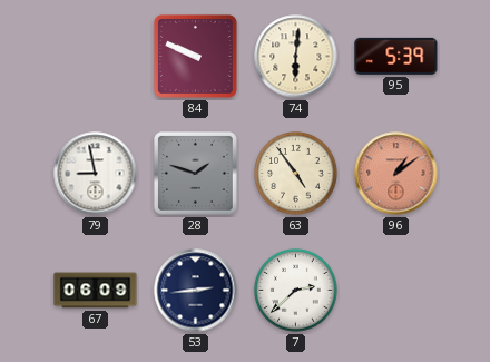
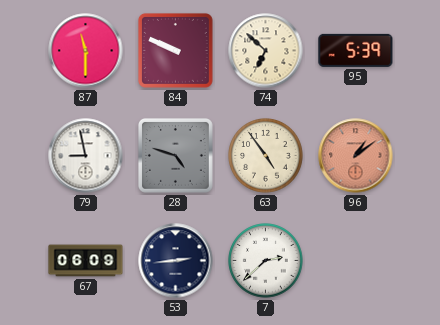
87: none -> 11:30
74: 6:01 -> 6:52
28: 1:48 -> 4:48
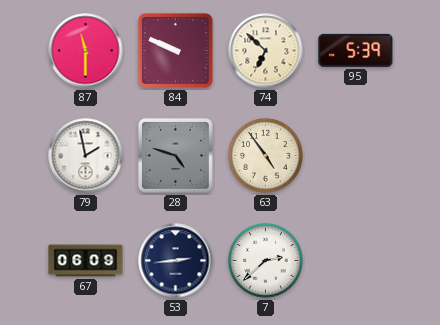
79: 8:58 -> 1:58
96: 1:09 -> none
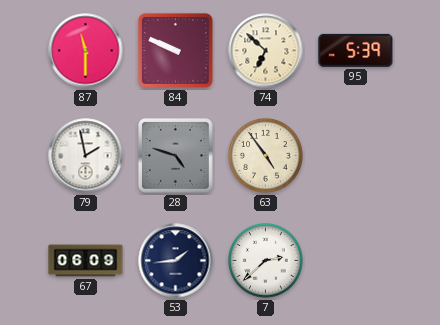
53: 2:44 -> 1:44
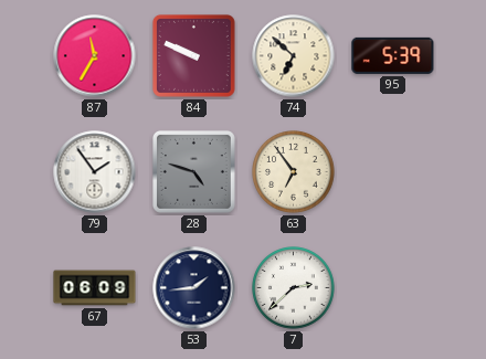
87: 11:30 -> 11:35
79: 1:58 -> 1:54
63: 4:54 -> 6:54
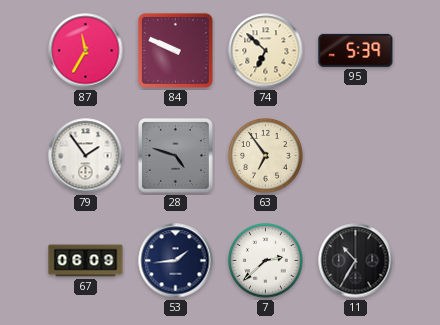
11: none -> 10:35
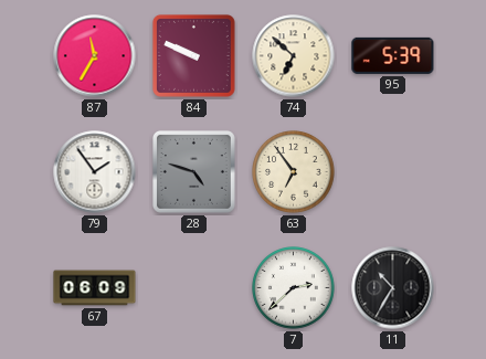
53: 1:44 -> none
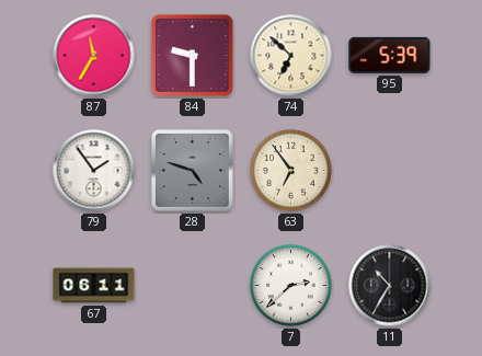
84: 9:49 -> 9:30
67: 06:09 -> 06:11
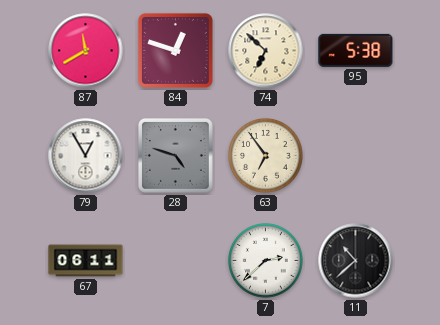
87: 11:35 -> 11:40
84: 9:30 -> 12:48
95: 5:39 -> 5:38
79: 1:54 -> 12:55
11: 10:35 -> 10:38
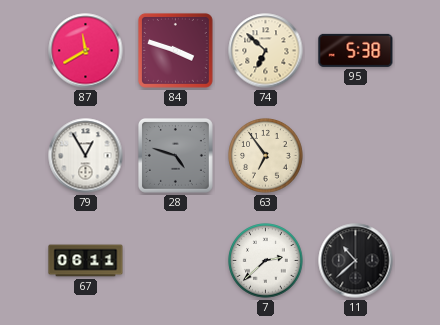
84: 12:48 -> 3:48
